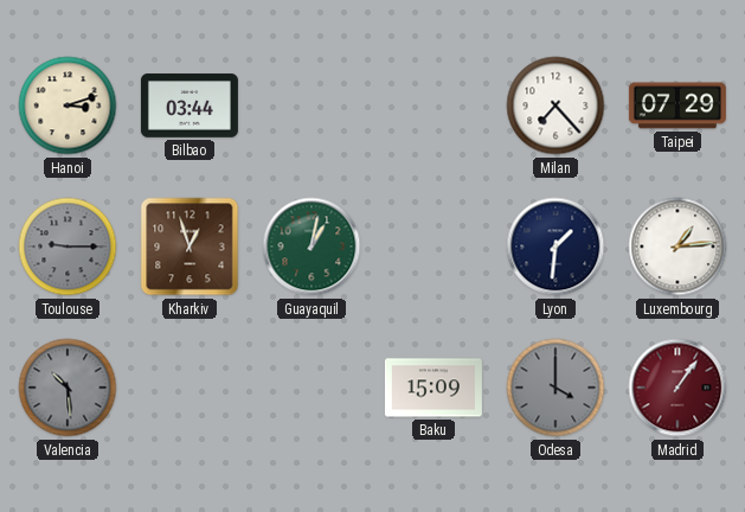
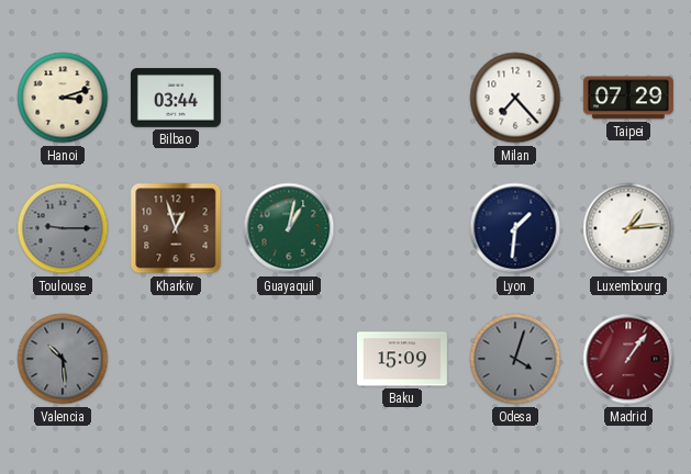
Odesa: 4:00 -> 4:03
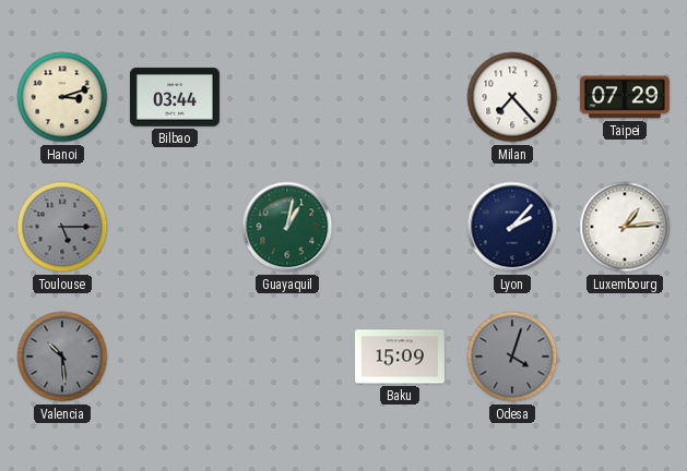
Toulouse: 9:15 -> 5:15
Kharkiv: 12:57 -> none
Lyon: 1:31 -> 2:07
Madrid: 1:06 -> none
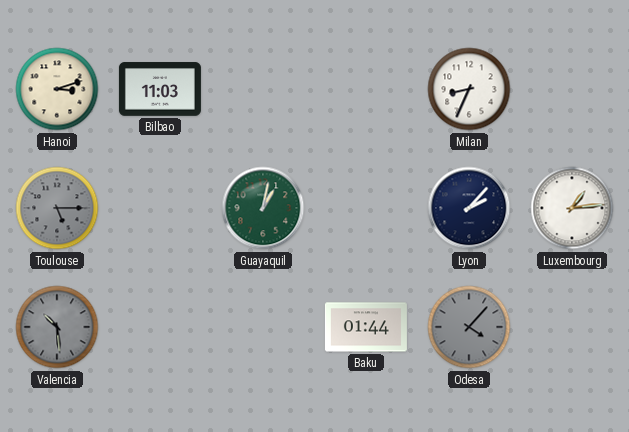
Bilbao: 03:44 -> 11:03
Milan: 7:23 -> 8:34
Taipei: 07:29 -> none
Baku: 15:09 -> 01:44
Odesa: 4:03 -> 4:07
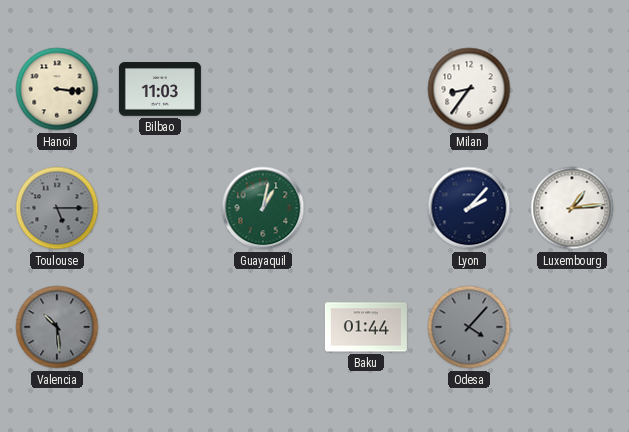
Hanoi: 3:12 -> 3:16
Milan: 8:34 -> 8:36
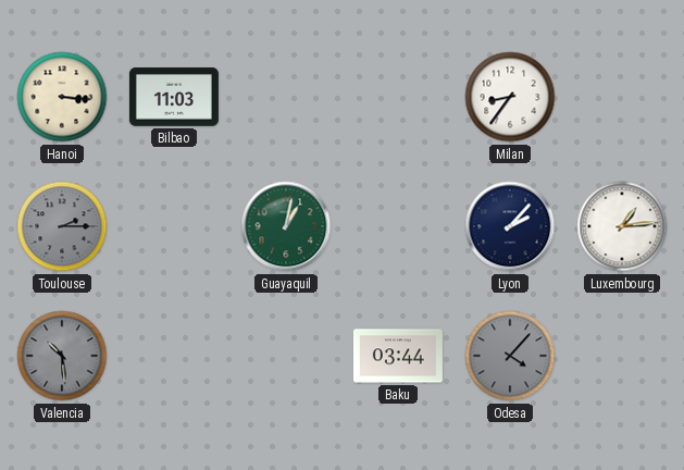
Toulouse: 5:15 -> 2:15
Baku: 01:44 -> 03:44
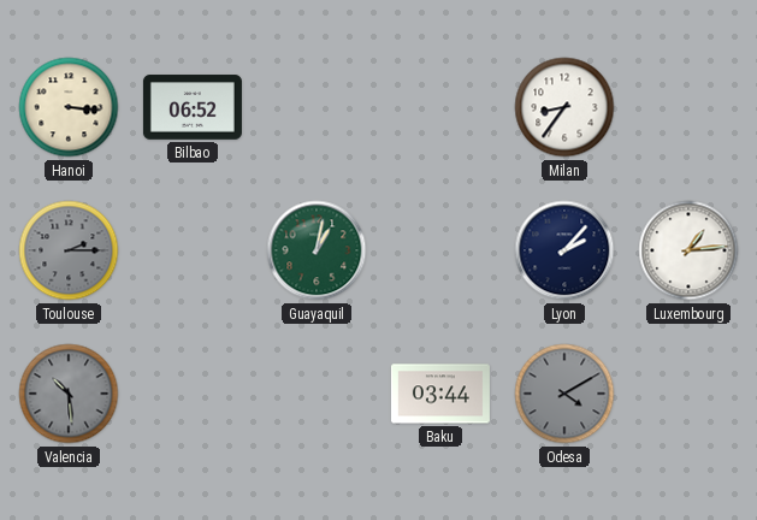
Bilbao: 11:03 -> 06:52
Odesa: 4:07 -> 4:10
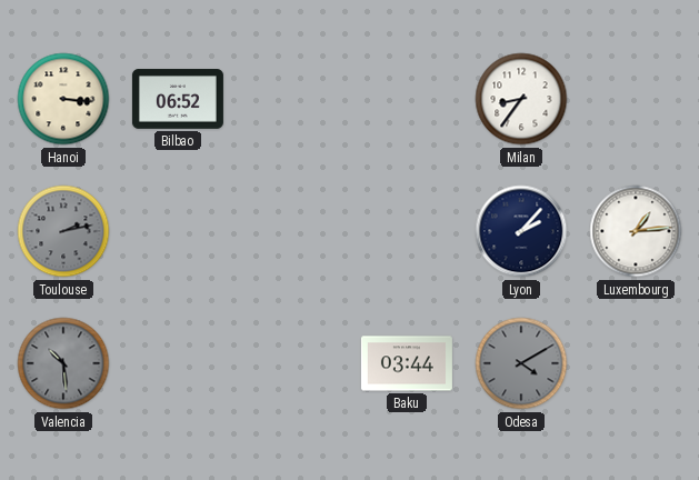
Toulouse: 2:15 -> 2:13
Guayaquil: 1:02 -> none
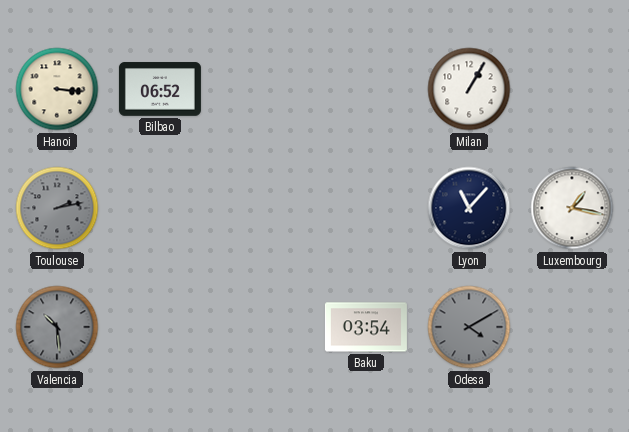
Milan: 8:36 -> 1:05
Lyon: 2:07 -> 11:07
Luxembourg: 1:14 -> 1:17
Baku: 03:44 -> 03:54
